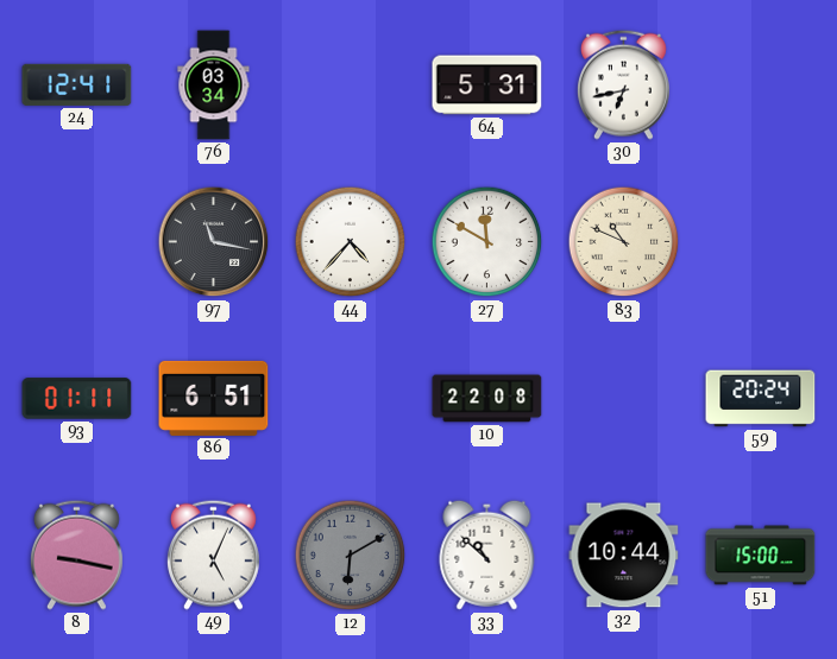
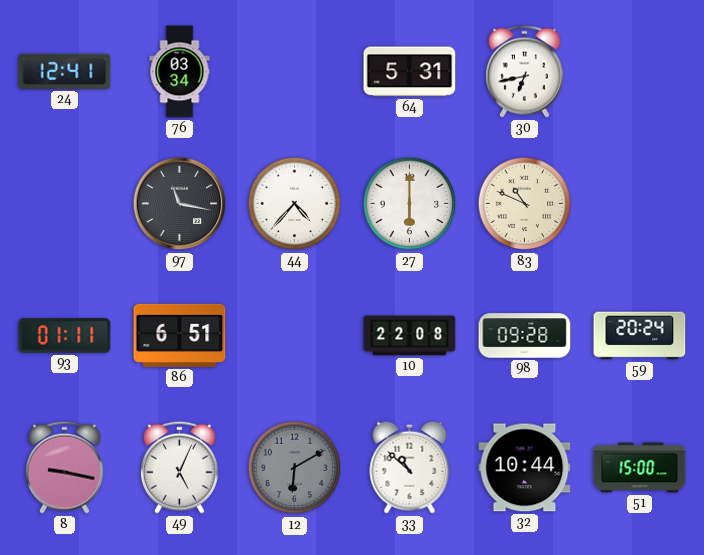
27: 11:50 -> 6:00
98: none -> 09:28
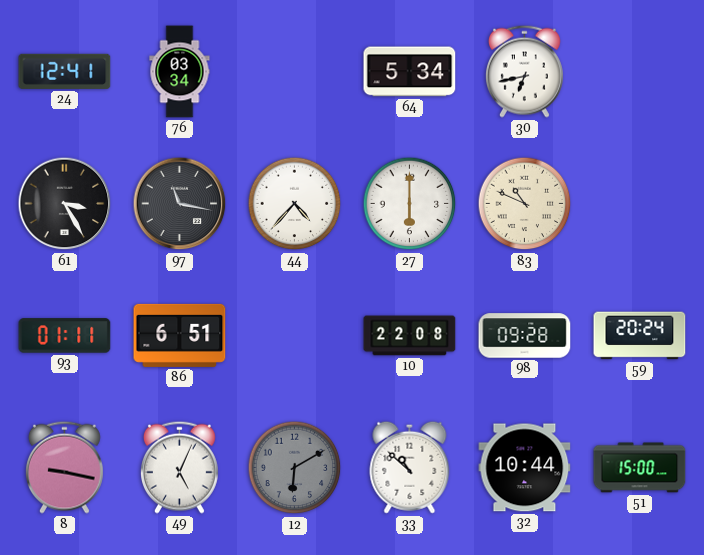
64: 5:31 -> 5:34
61: none -> 3:25
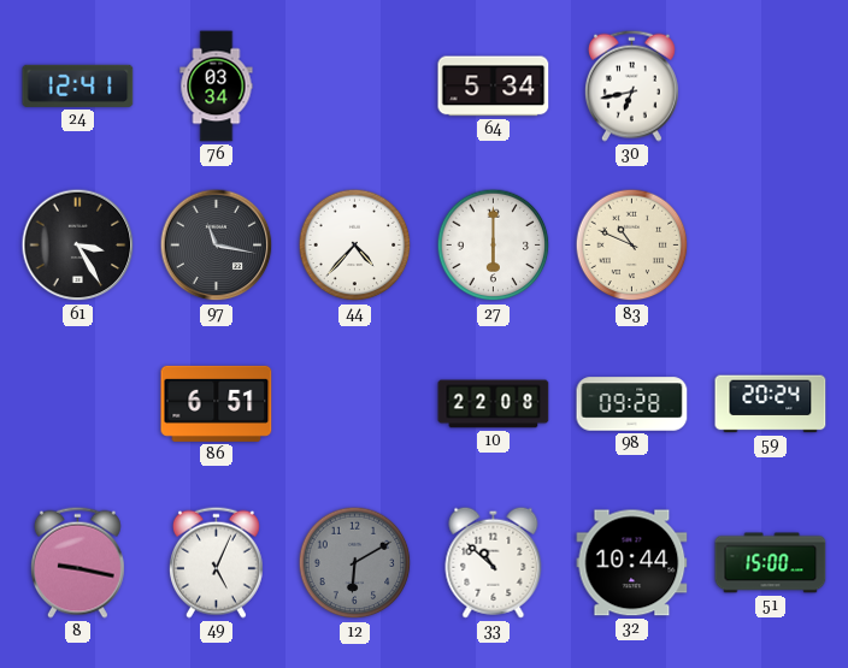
93: 01:11 -> none
